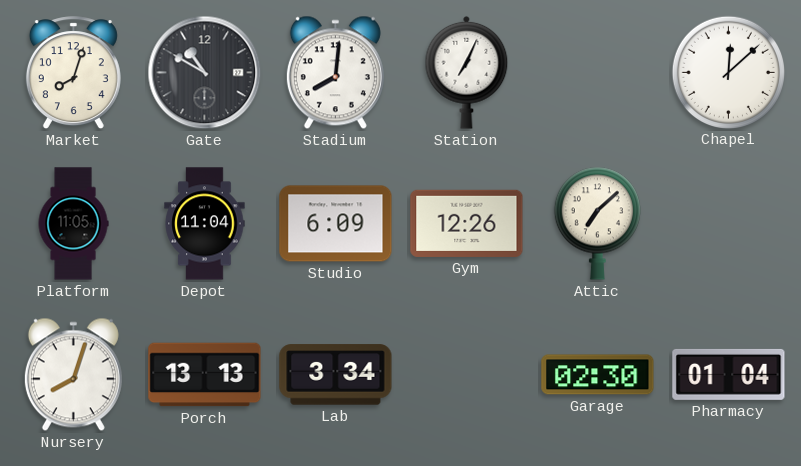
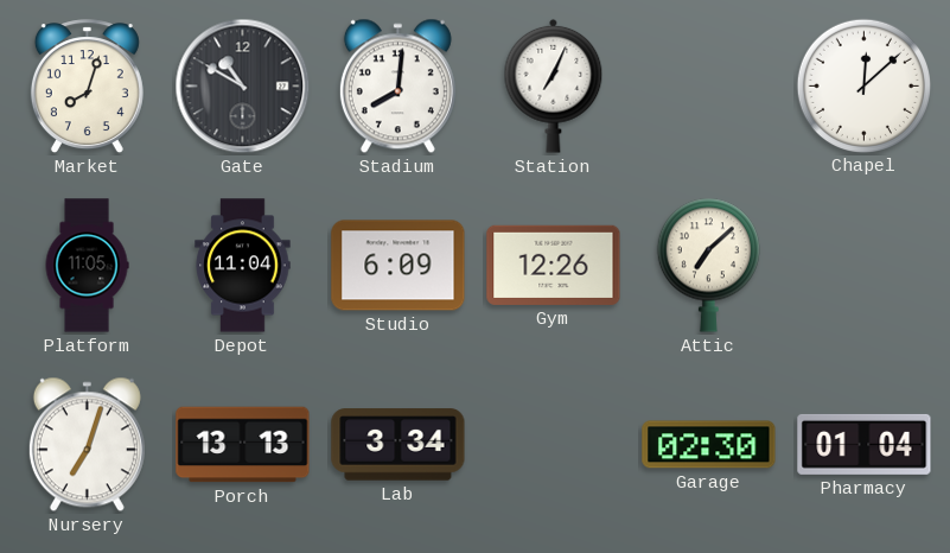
Nursery: 8:03 -> 7:03
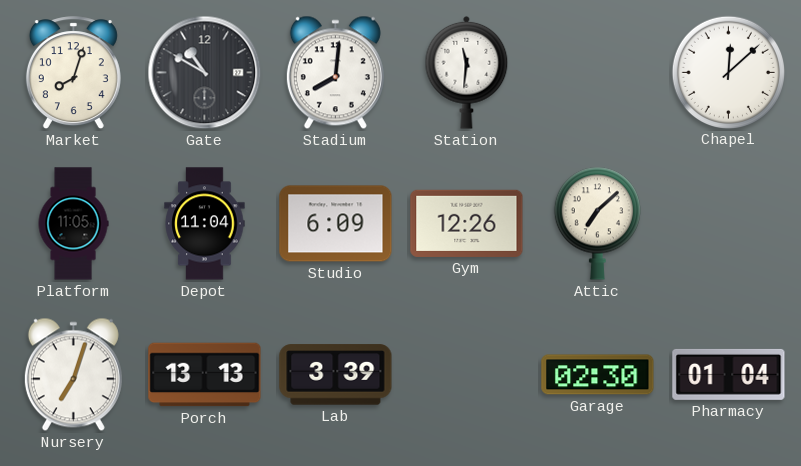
Station: 7:04 -> 11:31
Lab: 3:34 -> 3:39
